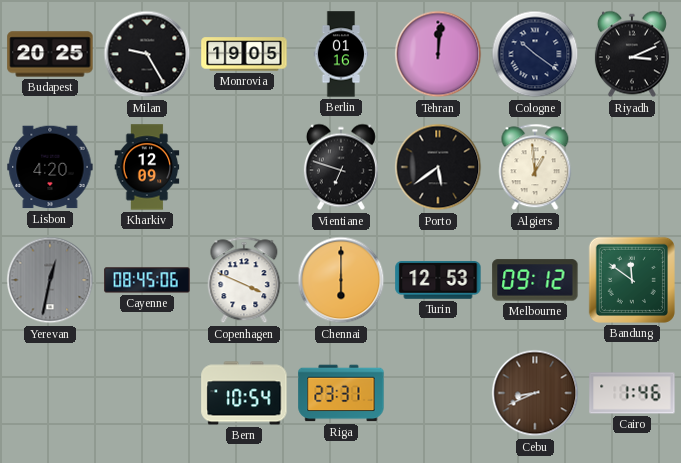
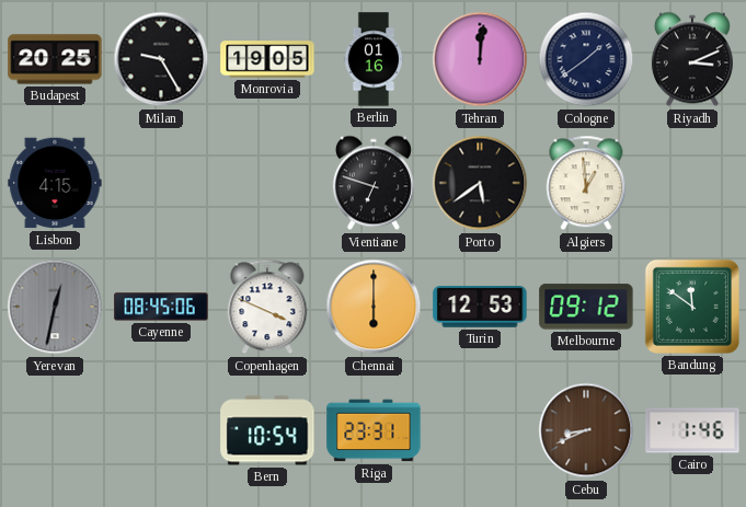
Cologne: 10:21 -> 1:39
Lisbon: 4:20 -> 4:15
Kharkiv: 12:09 -> none
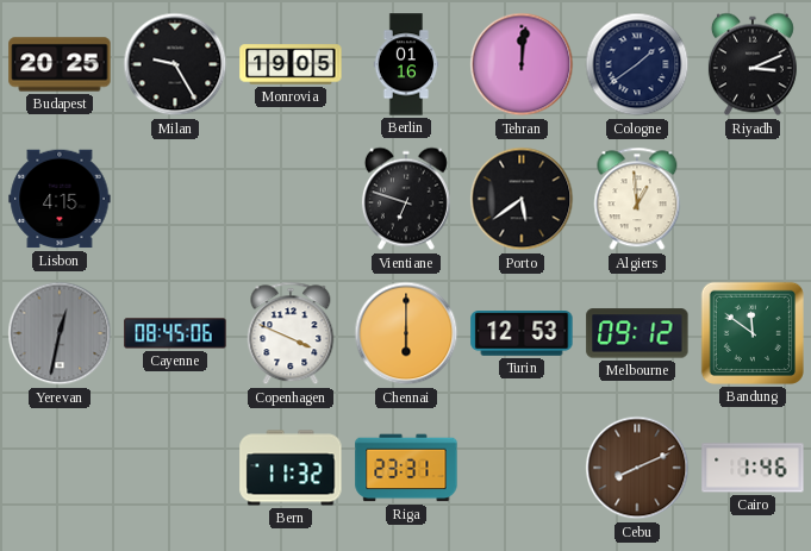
Bern: 10:54 -> 11:32
Cebu: 8:41 -> 8:11
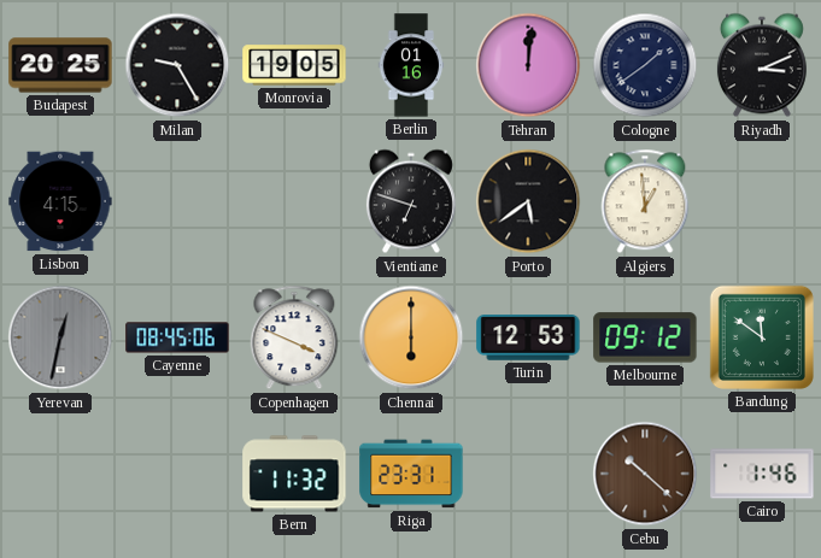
Cebu: 8:11 -> 10:22
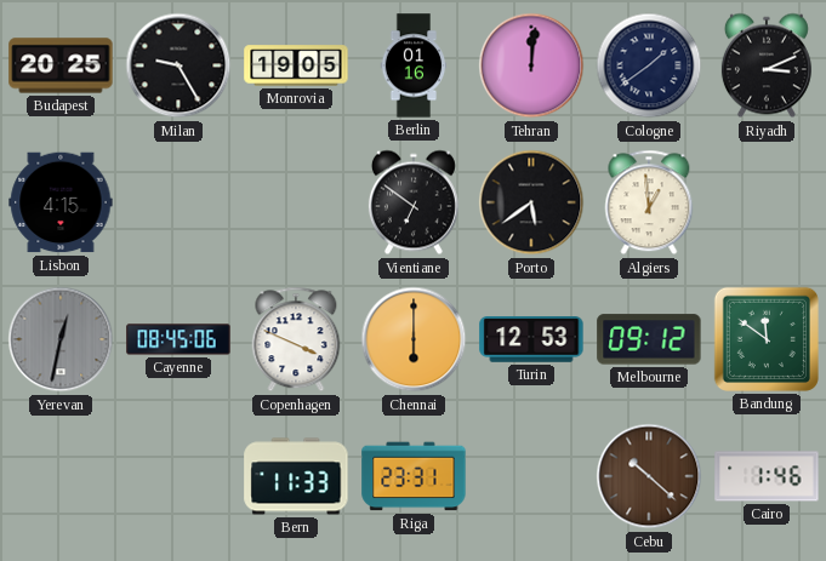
Vientiane: 6:48 -> 6:51
Bern: 11:32 -> 11:33
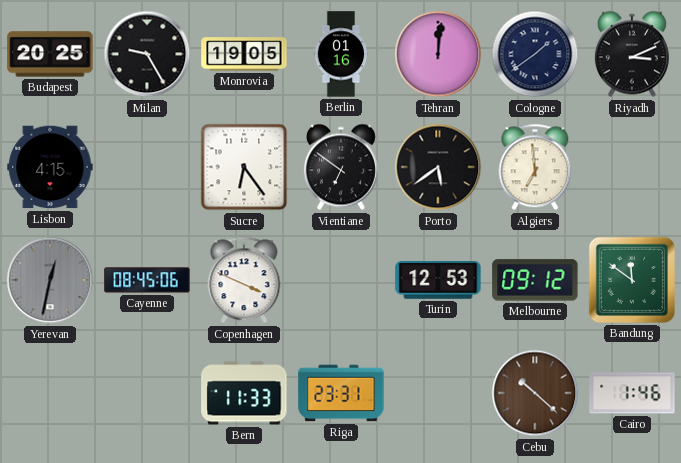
Sucre: none -> 6:24
Algiers: 12:59 -> 6:59
Chennai: 6:00 -> none
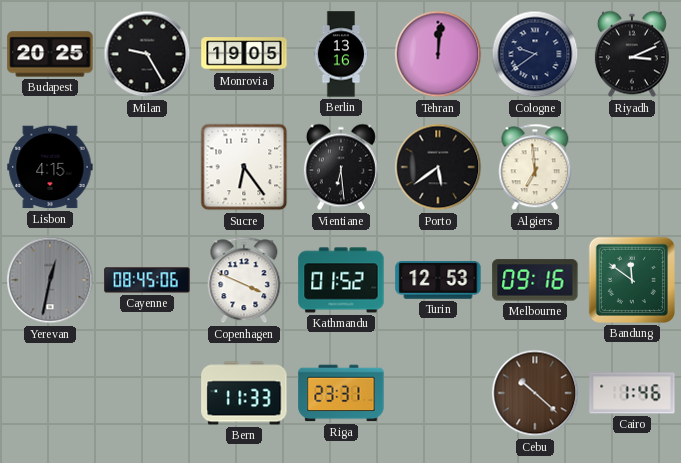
Berlin: 01:16 -> 13:16
Cologne: 1:39 -> 9:39
Vientiane: 6:51 -> 6:29
Kathmandu: none -> 01:52
Melbourne: 09:12 -> 09:16
